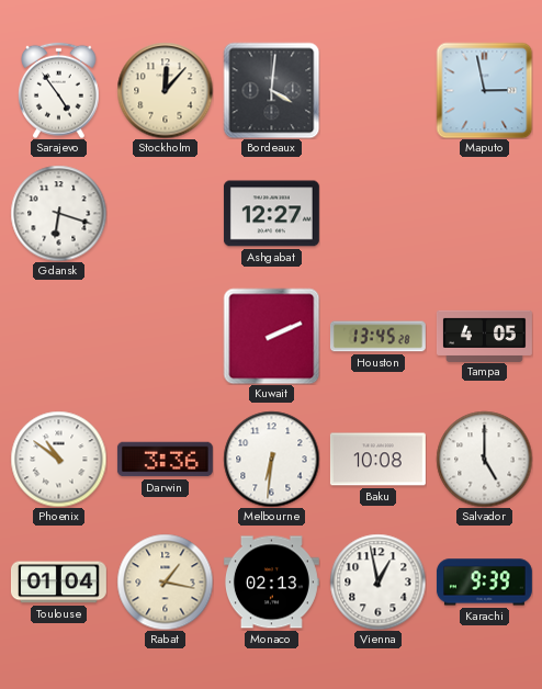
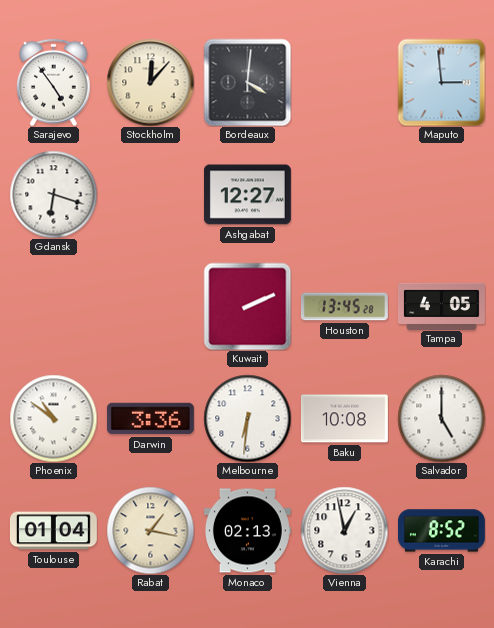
Maputo: 2:58 -> 2:59
Karachi: 9:39 -> 8:52
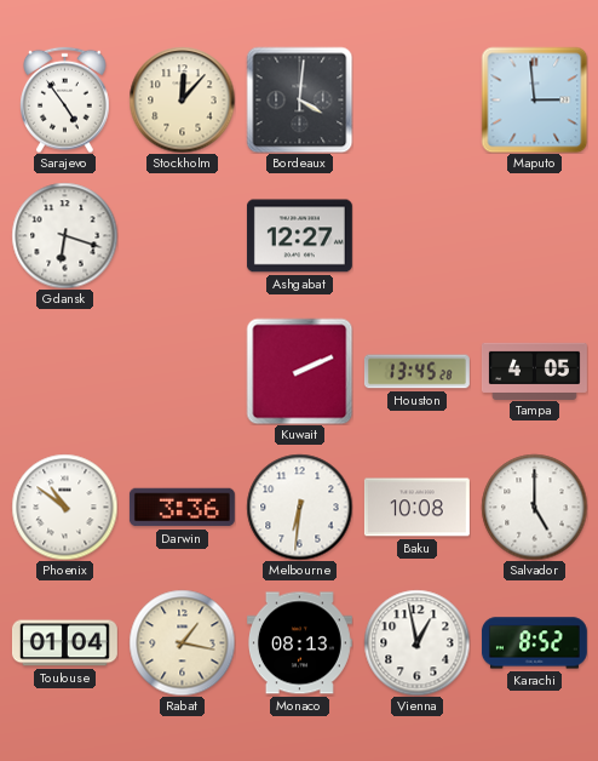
Monaco: 02:13 -> 08:13
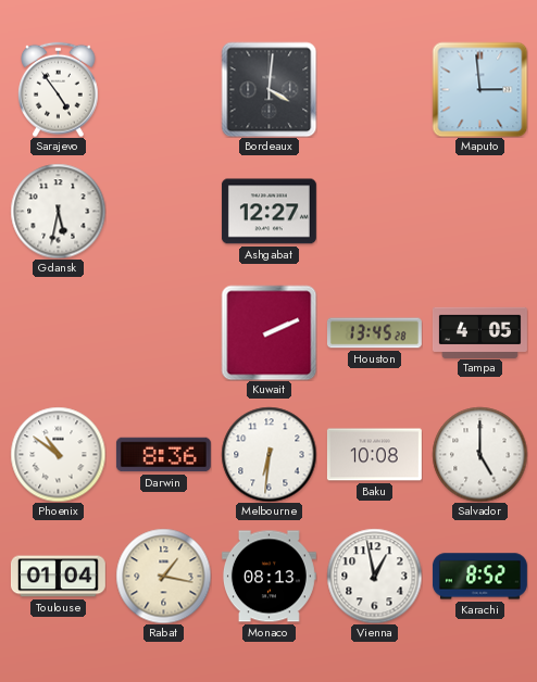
Stockholm: 12:07 -> none
Gdansk: 6:18 -> 5:32
Darwin: 3:36 -> 8:36
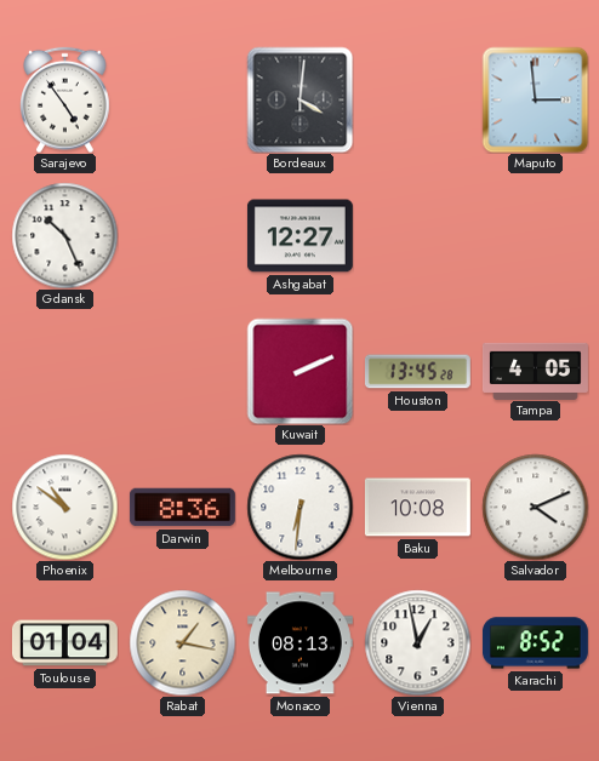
Gdansk: 5:32 -> 10:26
Salvador: 5:00 -> 4:11
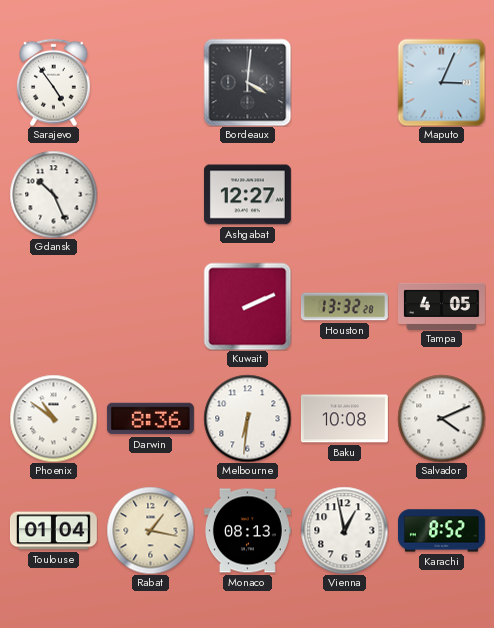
Maputo: 2:59 -> 3:04
Houston: 13:45 -> 13:32
